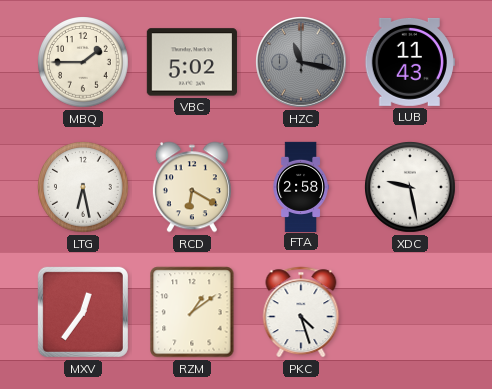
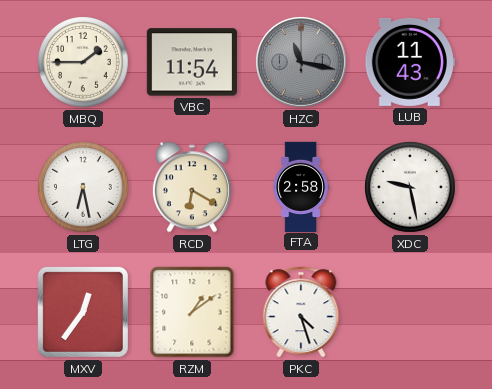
VBC: 5:02 -> 11:54
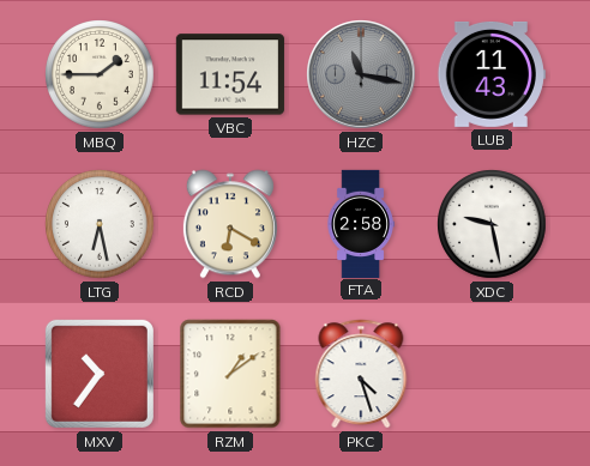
MXV: 12:36 -> 10:36
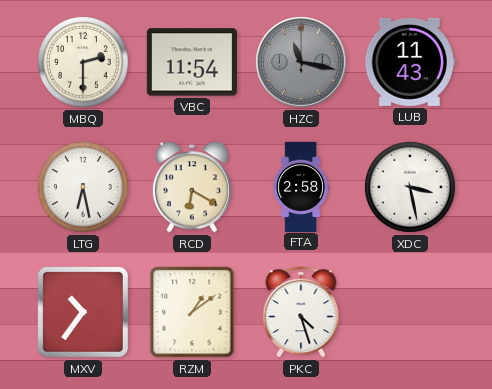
MBQ: 1:45 -> 2:30
XDC: 9:28 -> 3:28
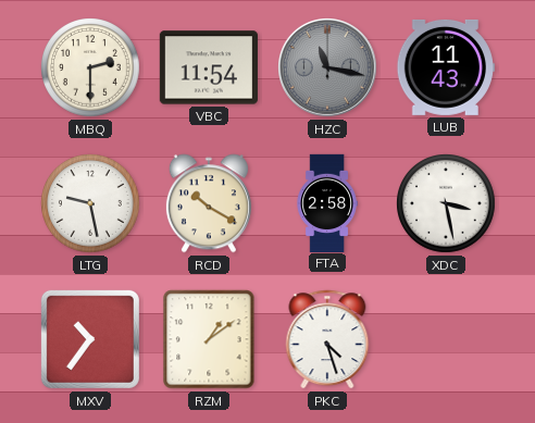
LTG: 6:28 -> 9:28
RCD: 6:20 -> 10:20
